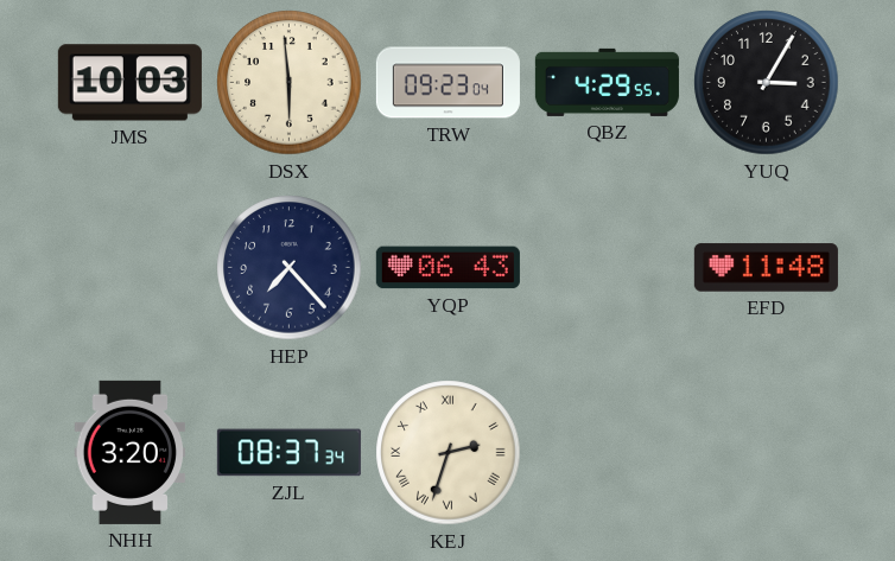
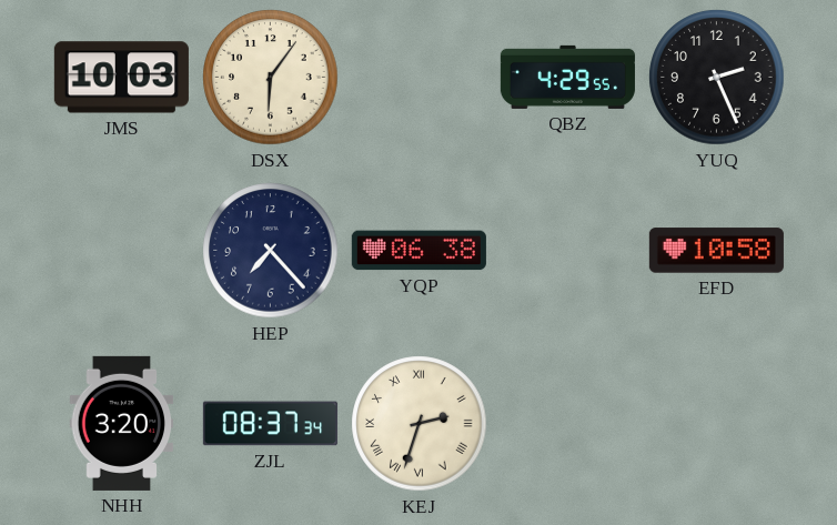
DSX: 5:59 -> 6:06
TRW: 09:23 -> none
YUQ: 3:05 -> 2:26
YQP: 06:43 -> 06:38
EFD: 11:48 -> 10:58
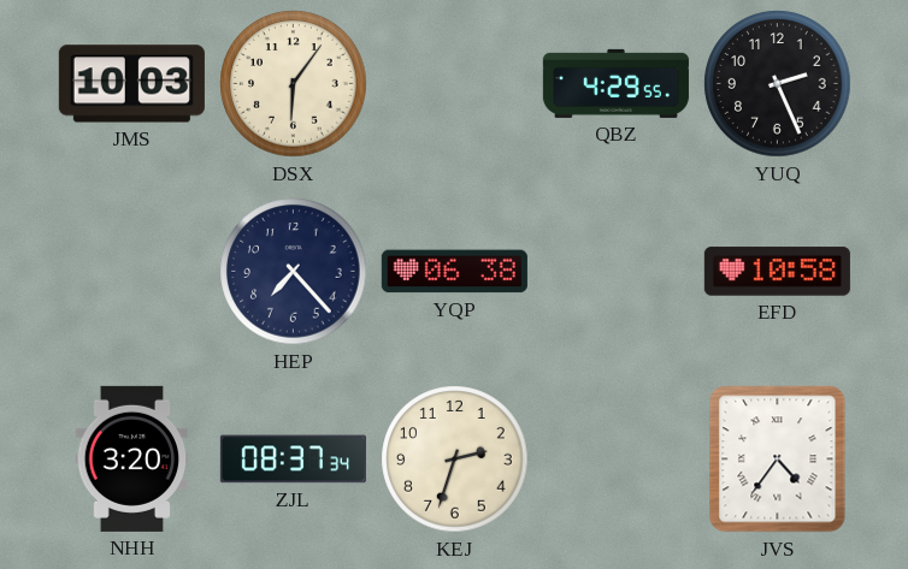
KEJ numerals: Roman -> Arabic
JVS: none -> 4:36
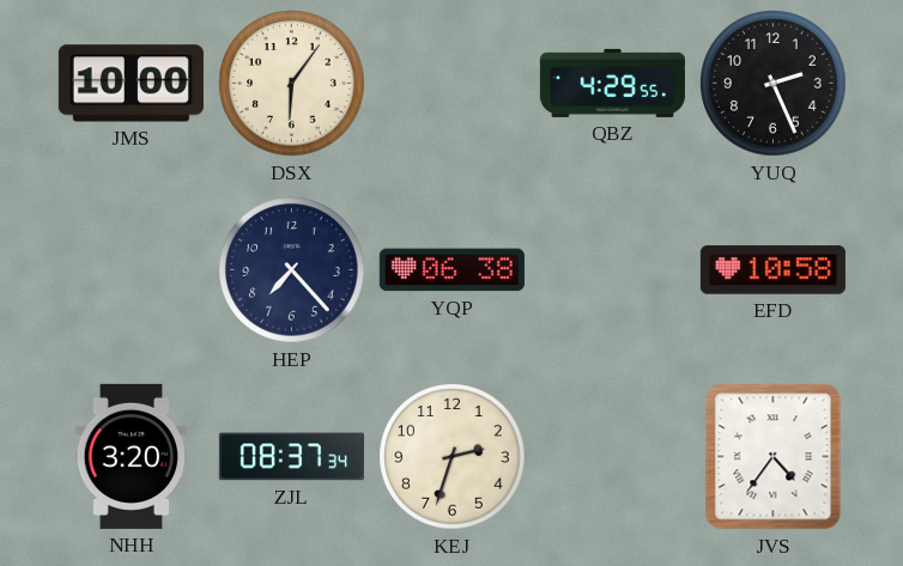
JMS: 10:03 -> 10:00
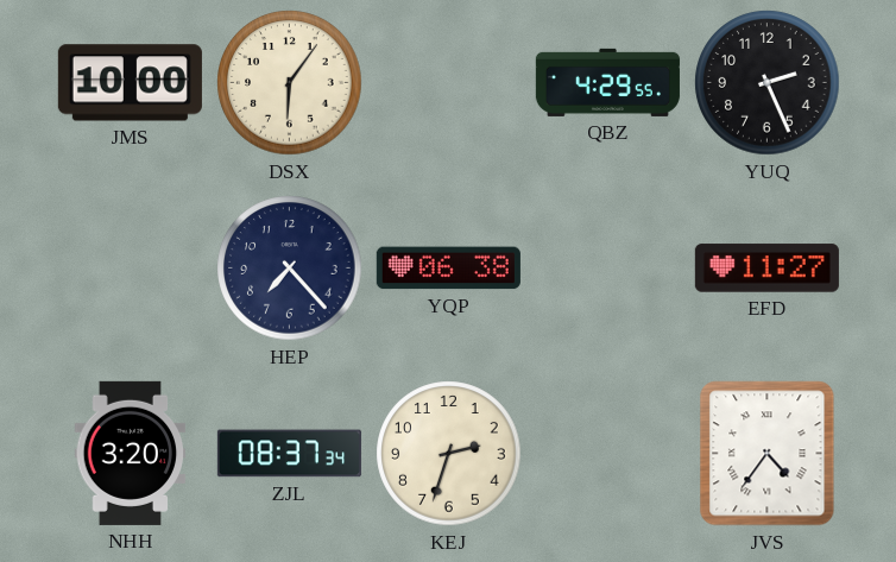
EFD: 10:58 -> 11:27
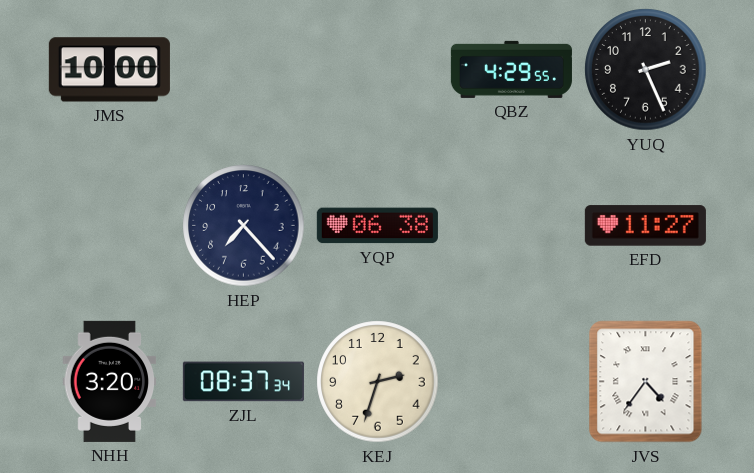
DSX: 6:06 -> none
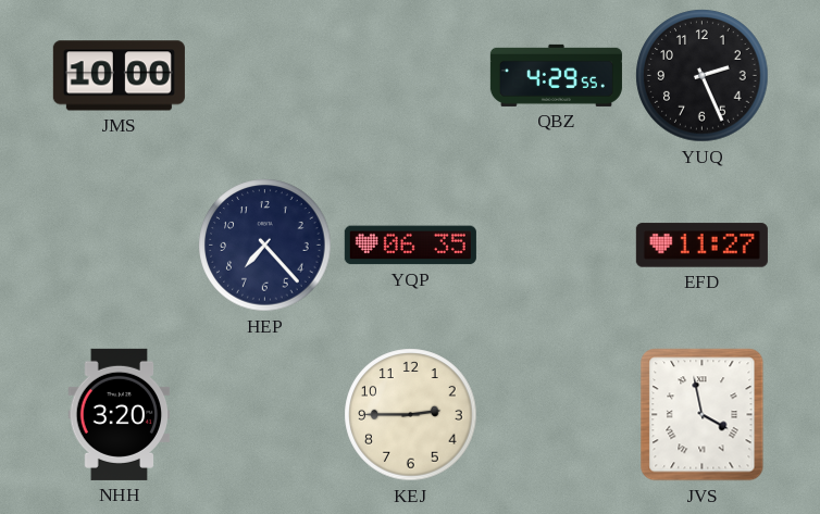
YQP: 06:38 -> 06:35
ZJL: 08:37 -> none
KEJ: 2:33 -> 2:45
JVS: 4:36 -> 3:58
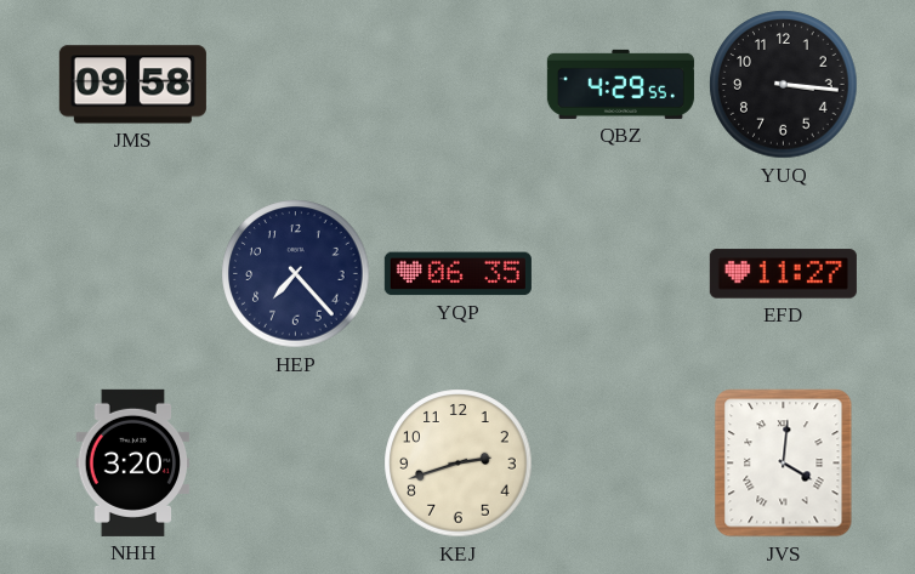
JMS: 10:00 -> 09:58
YUQ: 2:26 -> 3:16
KEJ: 2:45 -> 2:42
JVS: 3:58 -> 4:01
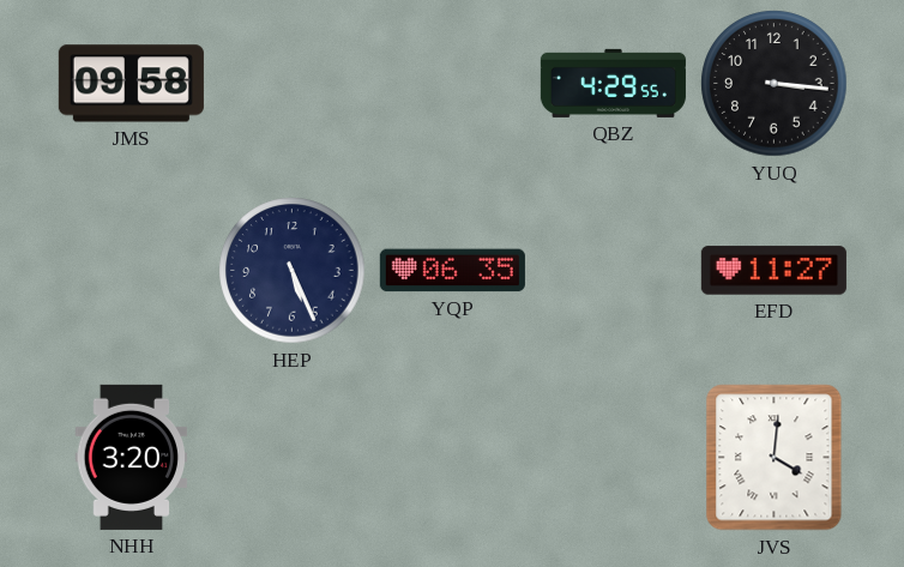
HEP: 7:23 -> 5:26
KEJ: 2:42 -> none
